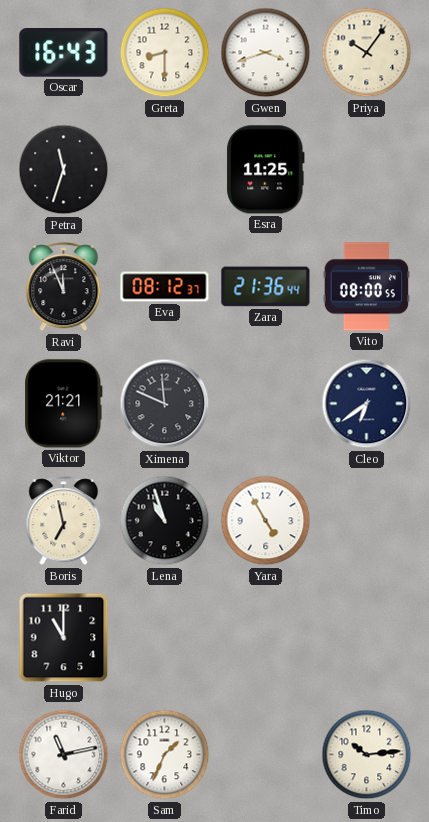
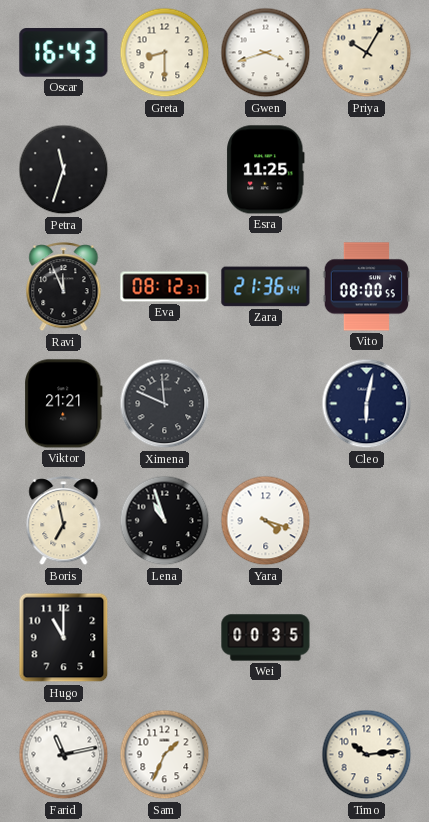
Priya: 10:06 -> 10:05
Cleo: 6:39 -> 6:02
Yara: 4:55 -> 4:18
Wei: none -> 00:35
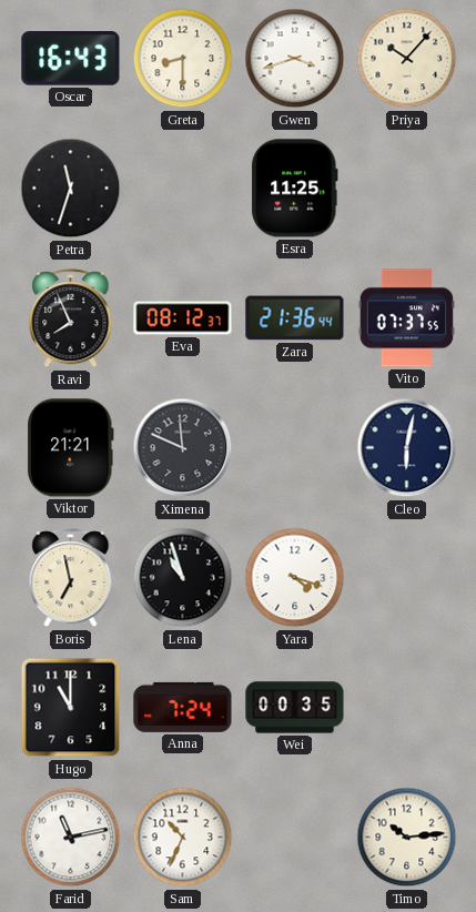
Priya: 10:05 -> 10:07
Ravi: 11:56 -> 7:56
Vito: 08:00 -> 07:37
Anna: none -> 7:24
Sam: 1:34 -> 10:34
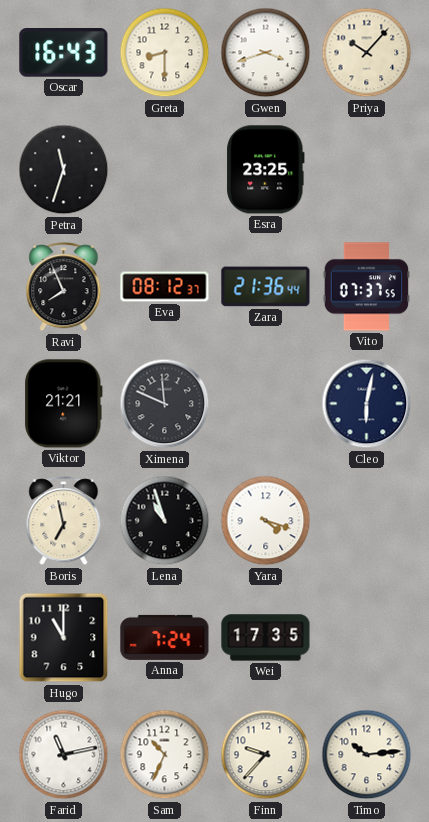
Esra: 11:25 -> 23:25
Wei: 00:35 -> 17:35
Finn: none -> 9:37
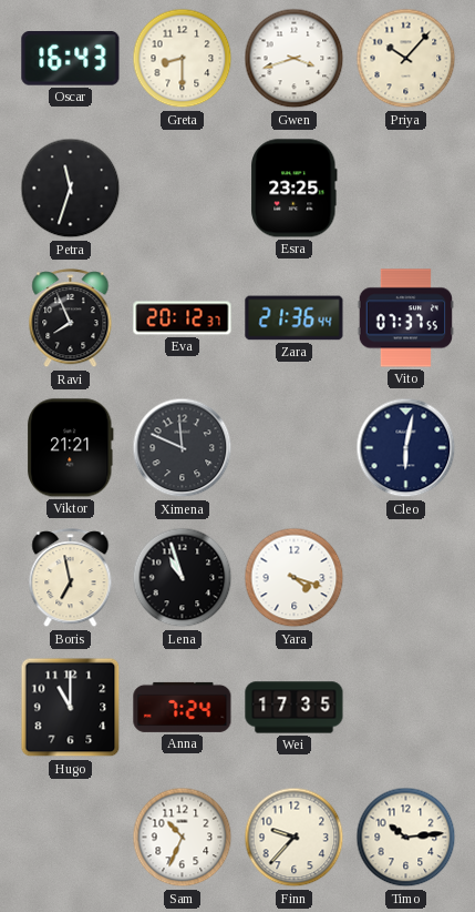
Eva: 08:12 -> 20:12
Farid: 11:13 -> none
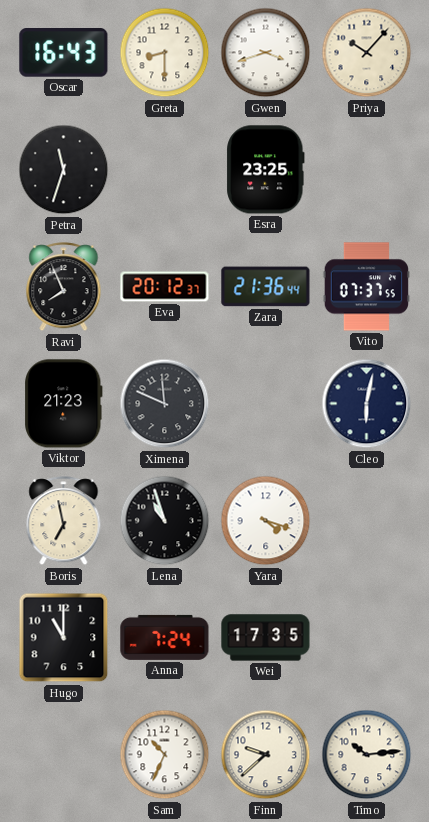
Viktor: 21:21 -> 21:23
Finn: 9:37 -> 9:38
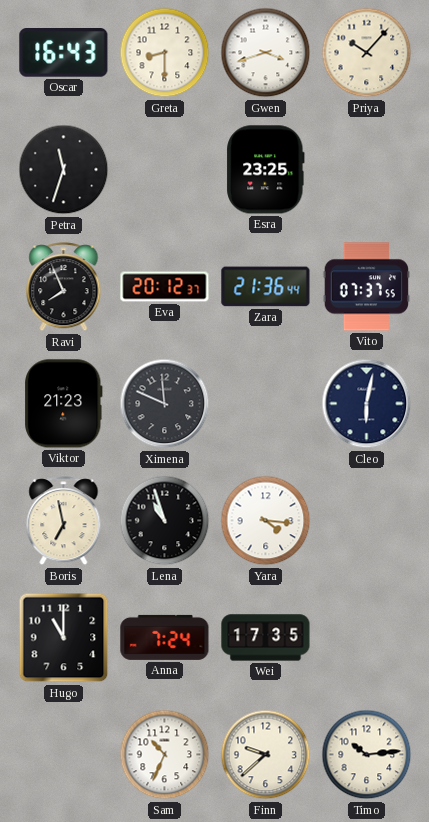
Yara: 4:18 -> 4:16
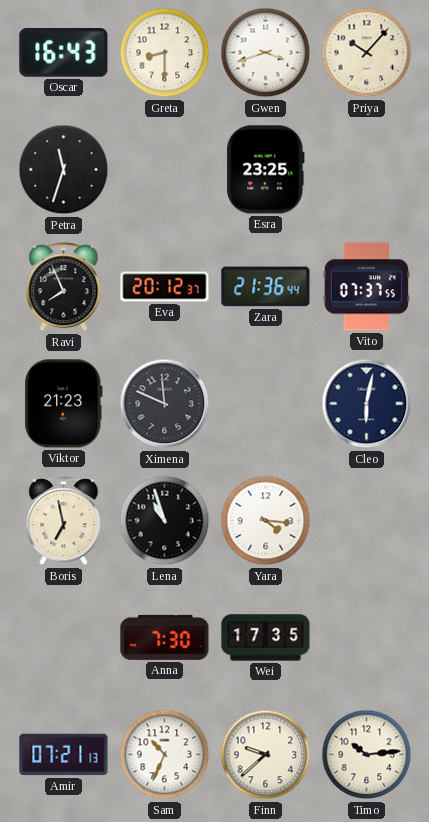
Hugo: 11:00 -> none
Anna: 7:24 -> 7:30
Amir: none -> 07:21
